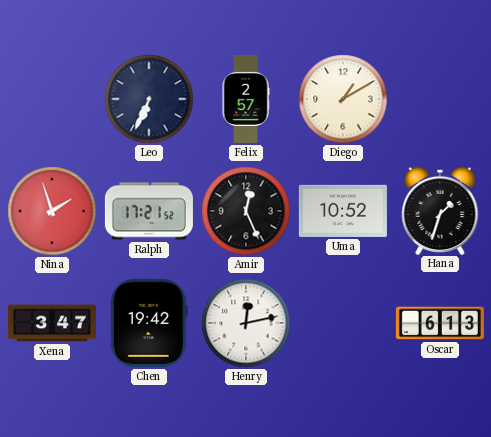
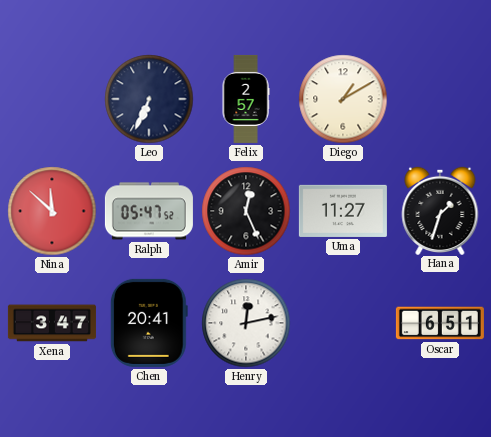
Nina: 1:57 -> 11:52
Ralph: 17:21 -> 05:47
Uma: 10:52 -> 11:27
Chen: 19:42 -> 20:41
Oscar: 6:13 -> 6:51
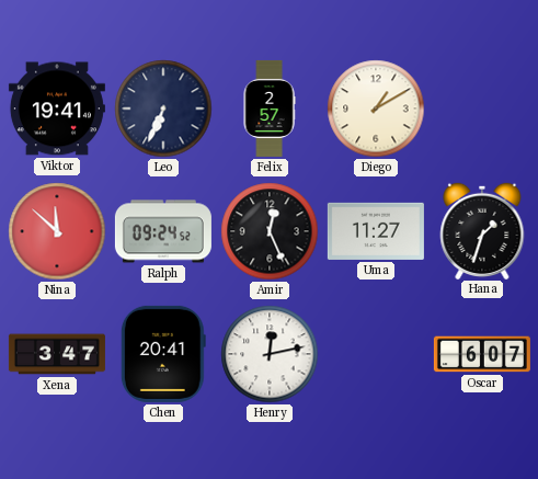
Viktor: none -> 19:41
Ralph: 05:47 -> 09:24
Oscar: 6:51 -> 6:07
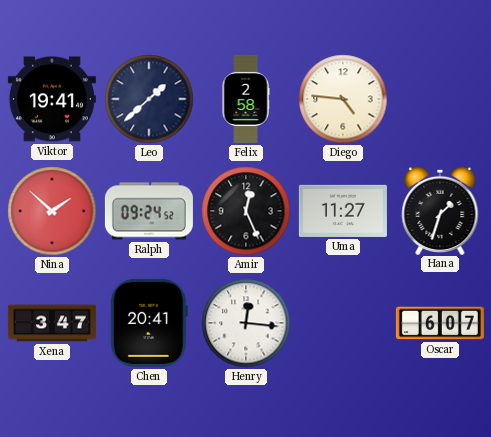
Leo: 6:34 -> 1:38
Felix: 2:57 -> 2:58
Diego: 1:10 -> 4:46
Nina: 11:52 -> 1:52
Henry: 12:13 -> 12:16
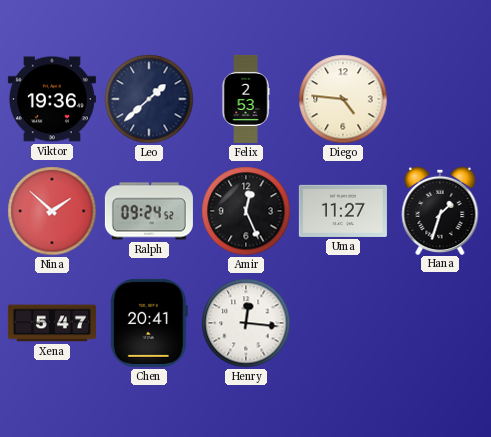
Viktor: 19:41 -> 19:36
Felix: 2:58 -> 2:53
Xena: 3:47 -> 5:47
Oscar: 6:07 -> none
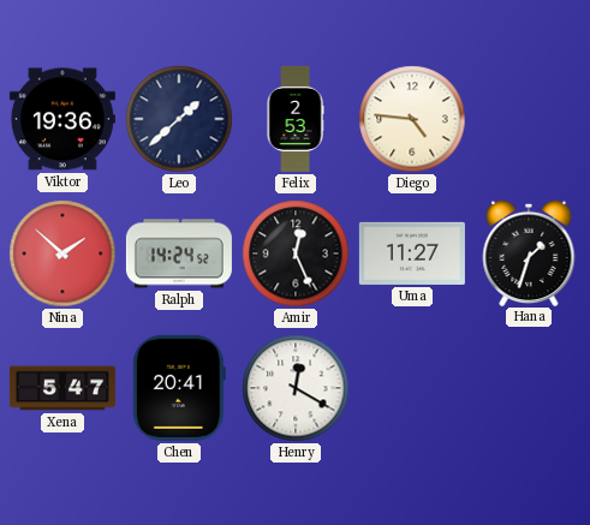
Ralph: 09:24 -> 14:24
Henry: 12:16 -> 12:20
